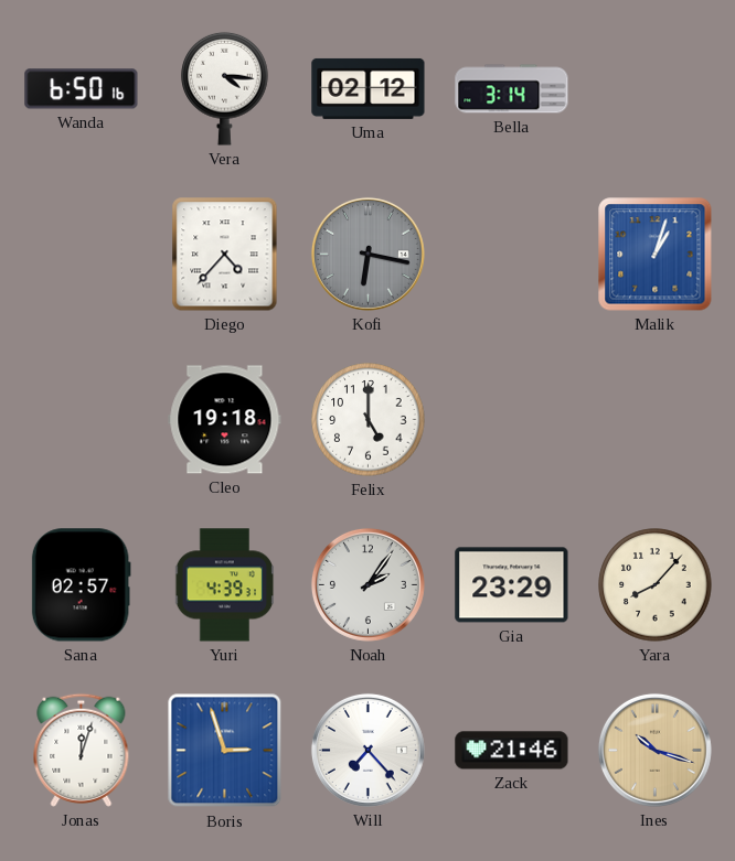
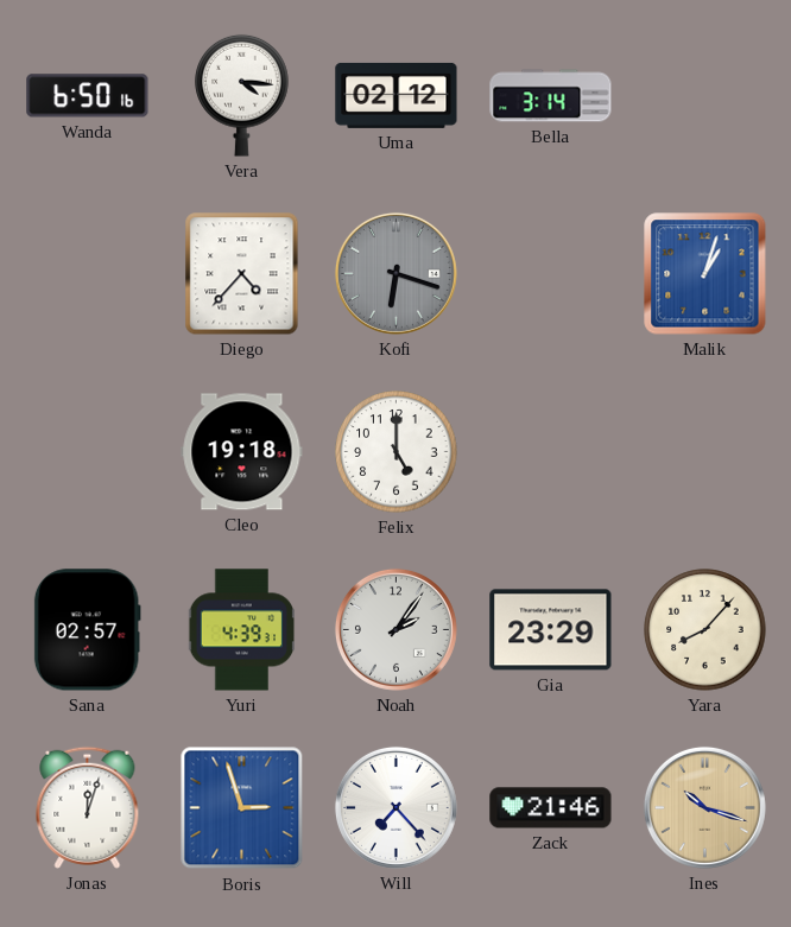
Kofi: 6:17 -> 6:18
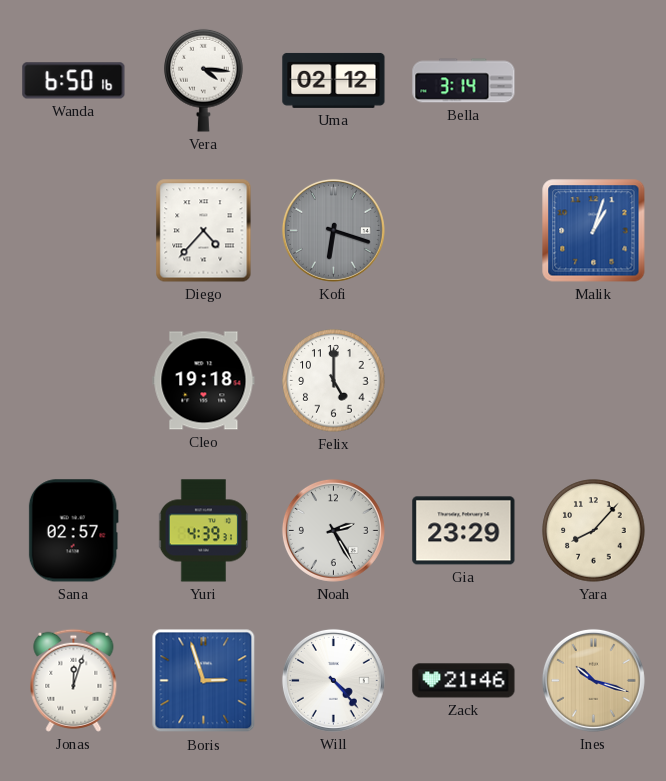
Noah: 2:06 -> 2:25
Will: 7:23 -> 4:23
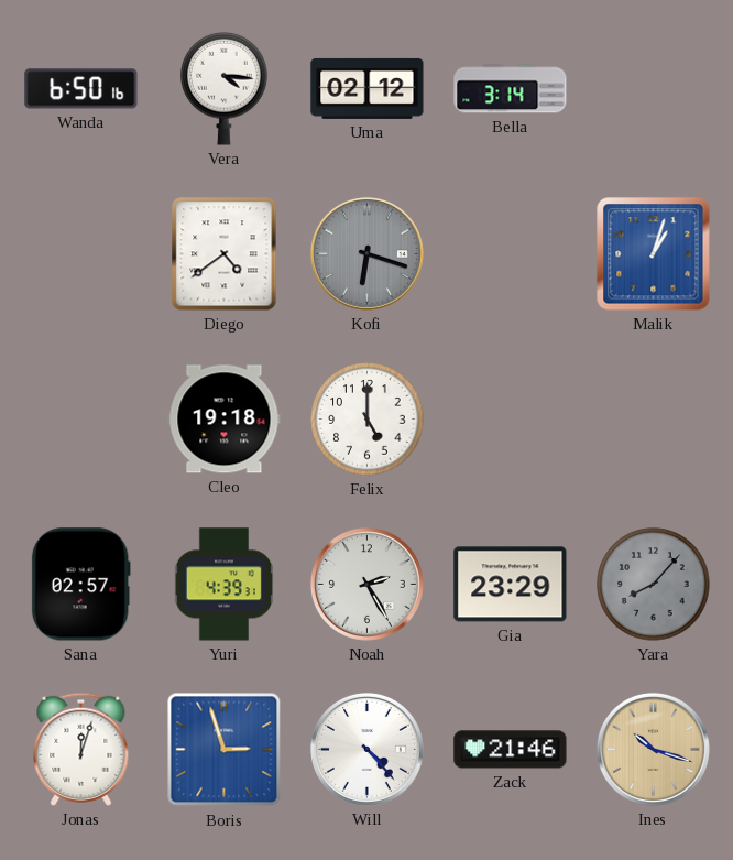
Diego: 4:37 -> 4:39
Yara dial: cream -> grey
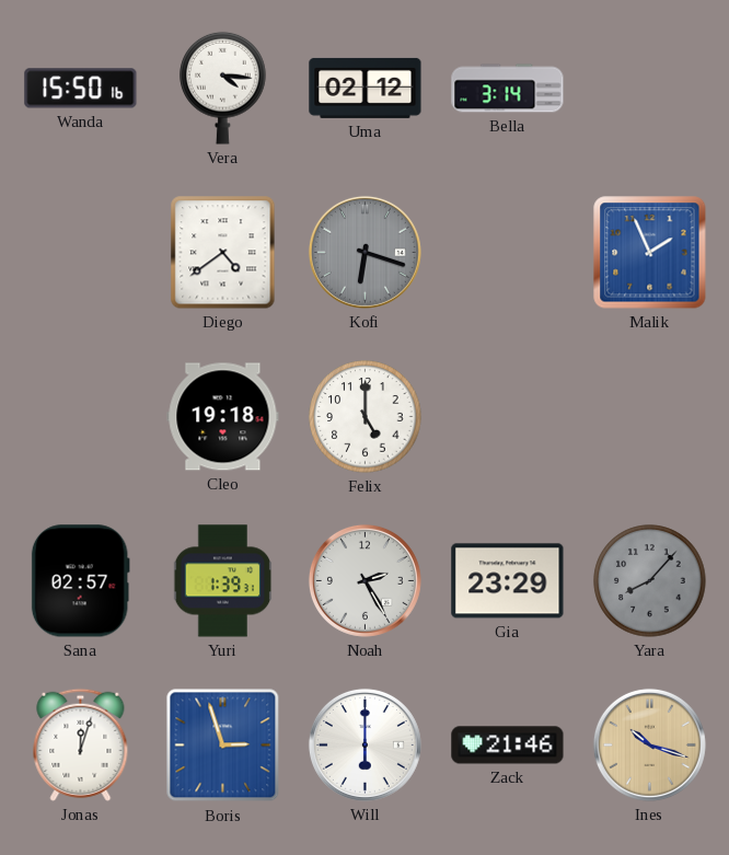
Wanda: 6:50 -> 15:50
Malik: 1:03 -> 1:56
Yuri: 4:39 -> 1:39
Will: 4:23 -> 6:00
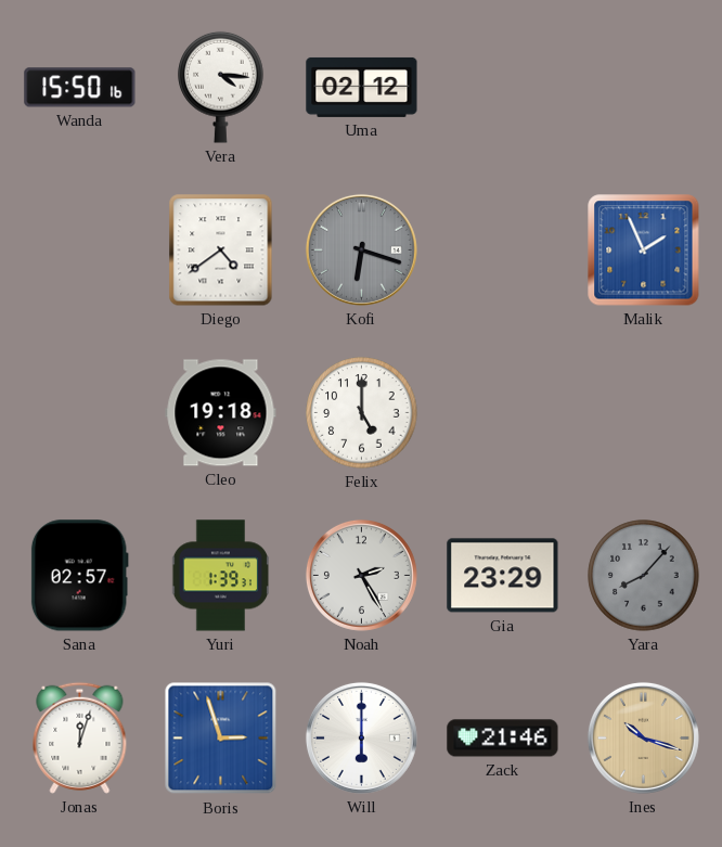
Bella: 3:14 -> none
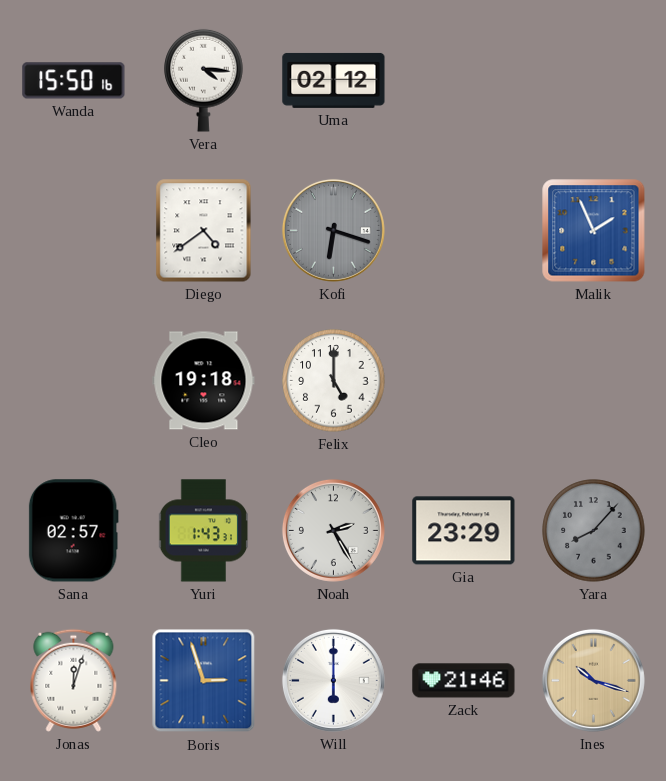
Yuri: 1:39 -> 1:43
